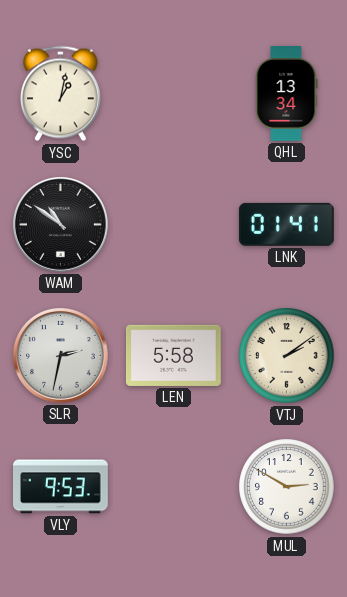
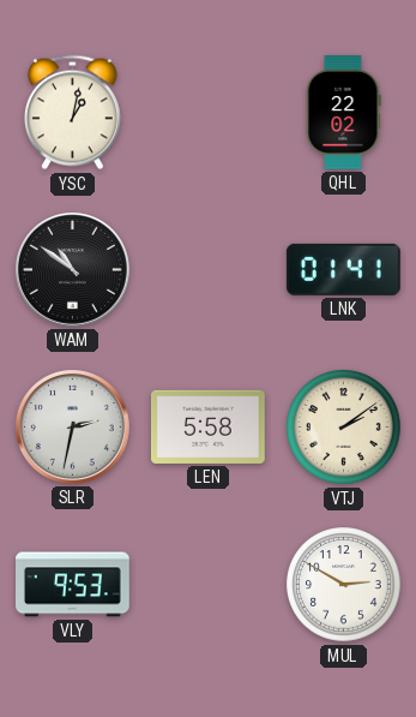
QHL: 13:34 -> 22:02
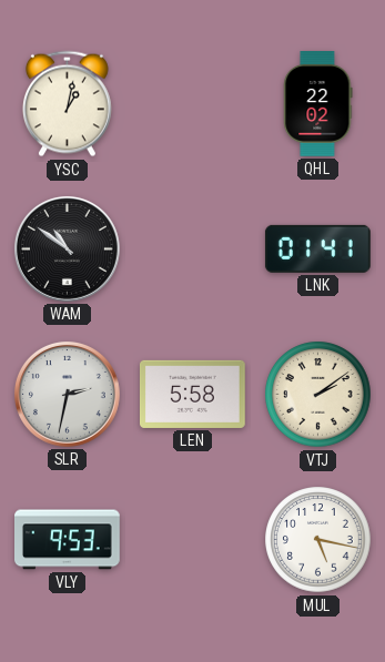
MUL: 2:50 -> 5:17
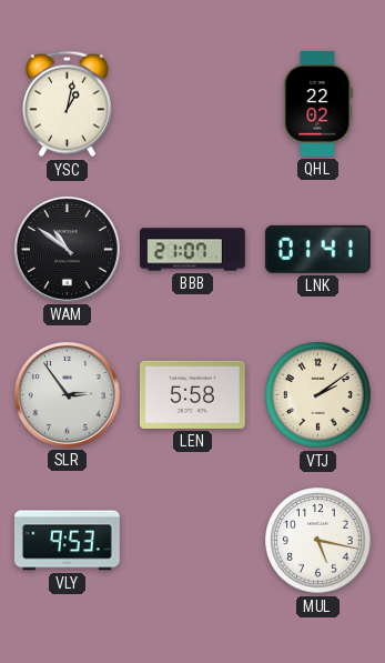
BBB: none -> 21:07
SLR: 2:32 -> 2:54
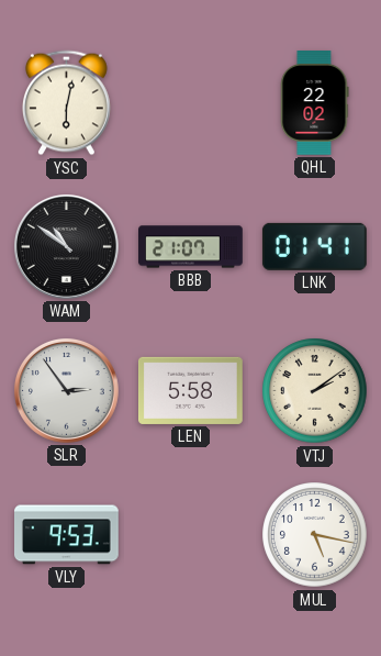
YSC: 1:02 -> 6:02
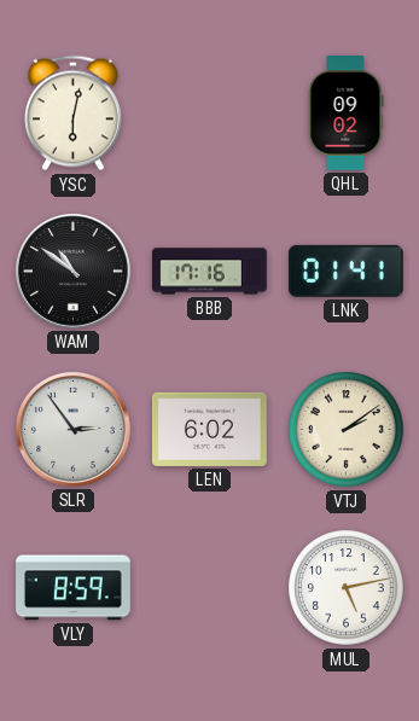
QHL: 22:02 -> 09:02
BBB: 21:07 -> 17:16
LEN: 5:58 -> 6:02
VLY: 9:53 -> 8:59
MUL: 5:17 -> 5:13
